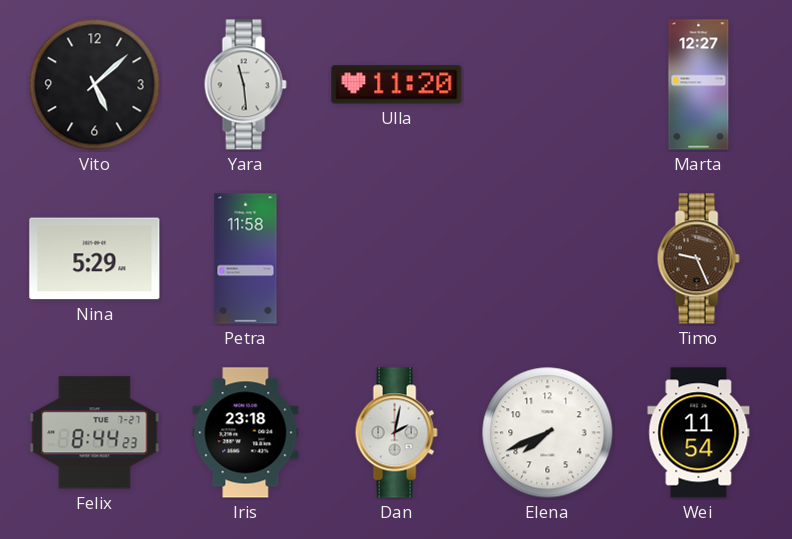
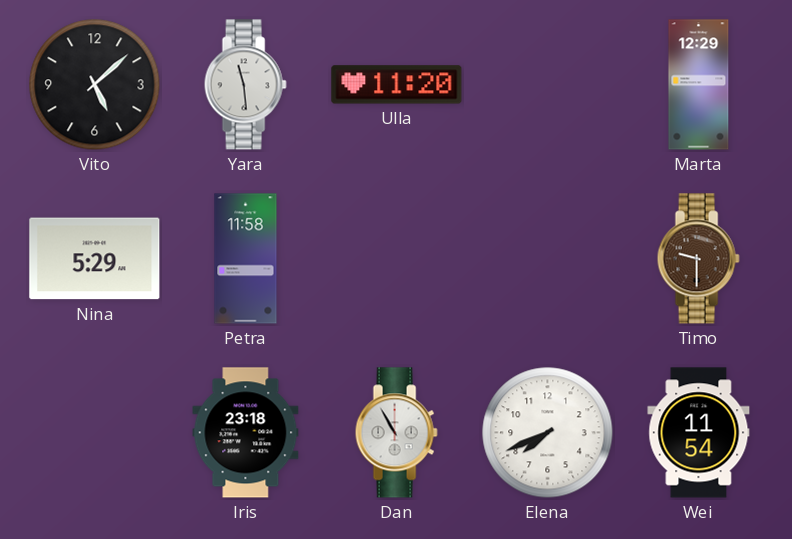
Marta: 12:27 -> 12:29
Timo: 9:26 -> 9:30
Felix: 8:44 -> none
Dan: 2:02 -> 10:55
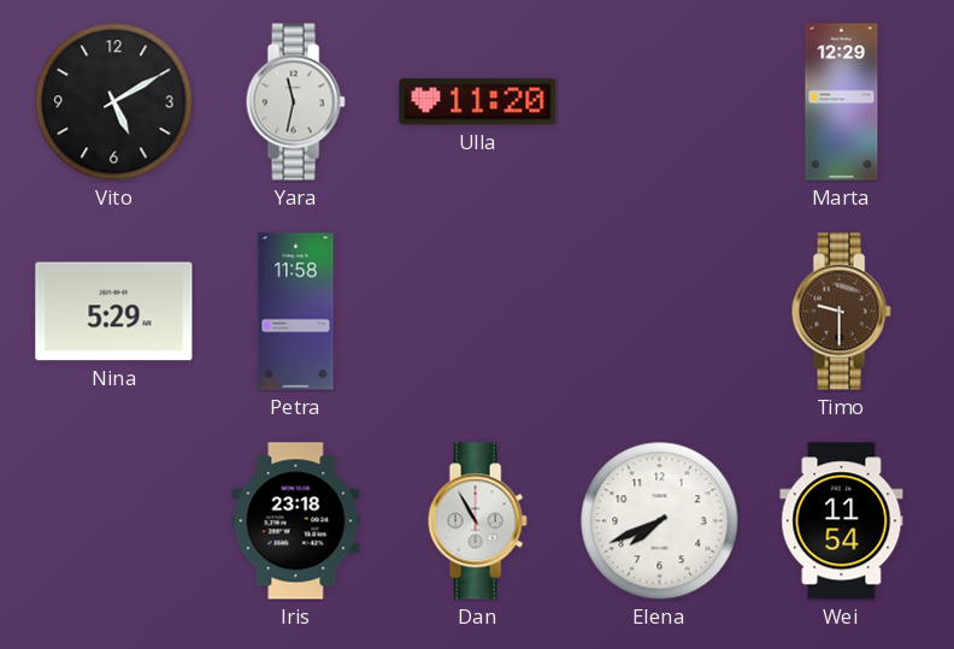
Vito: 5:08 -> 5:10
Yara: 11:29 -> 11:32
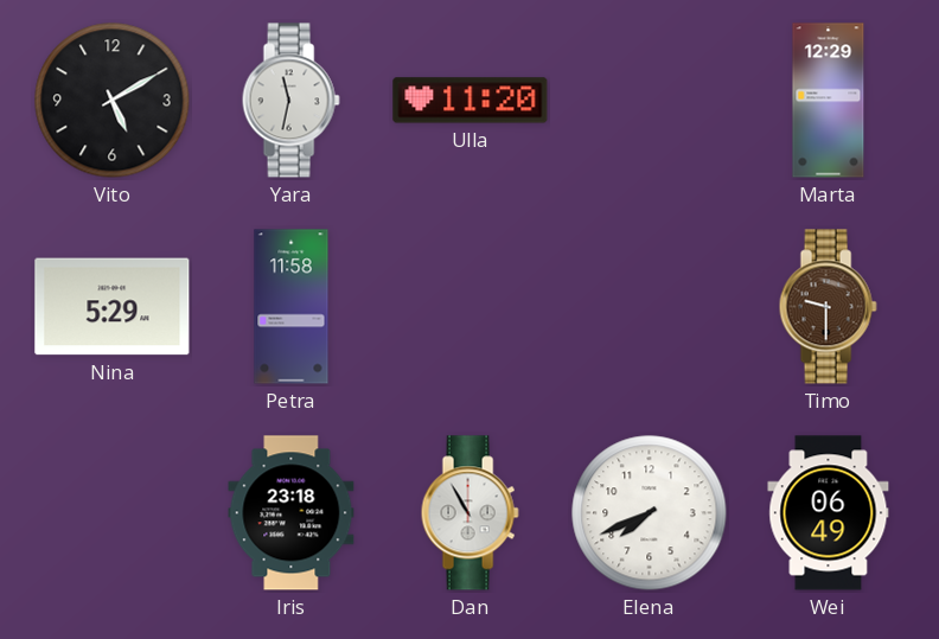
Wei: 11:54 -> 06:49
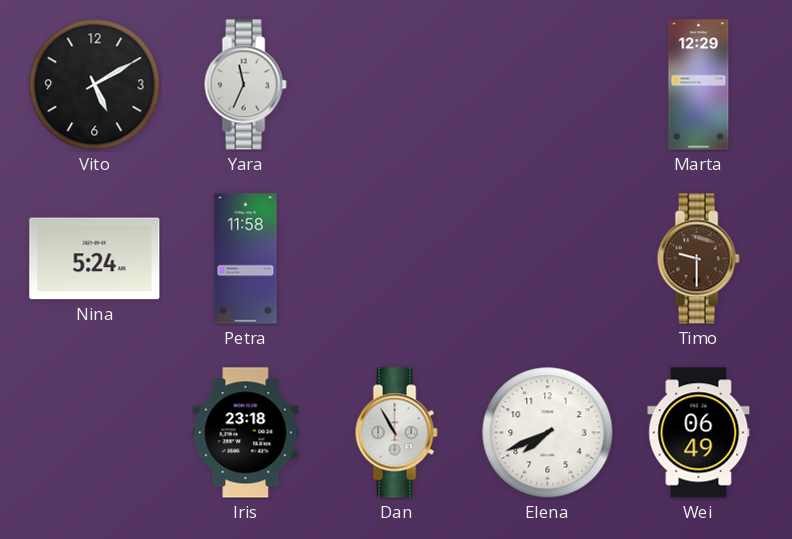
Yara: 11:32 -> 11:34
Ulla: 11:20 -> none
Nina: 5:29 -> 5:24
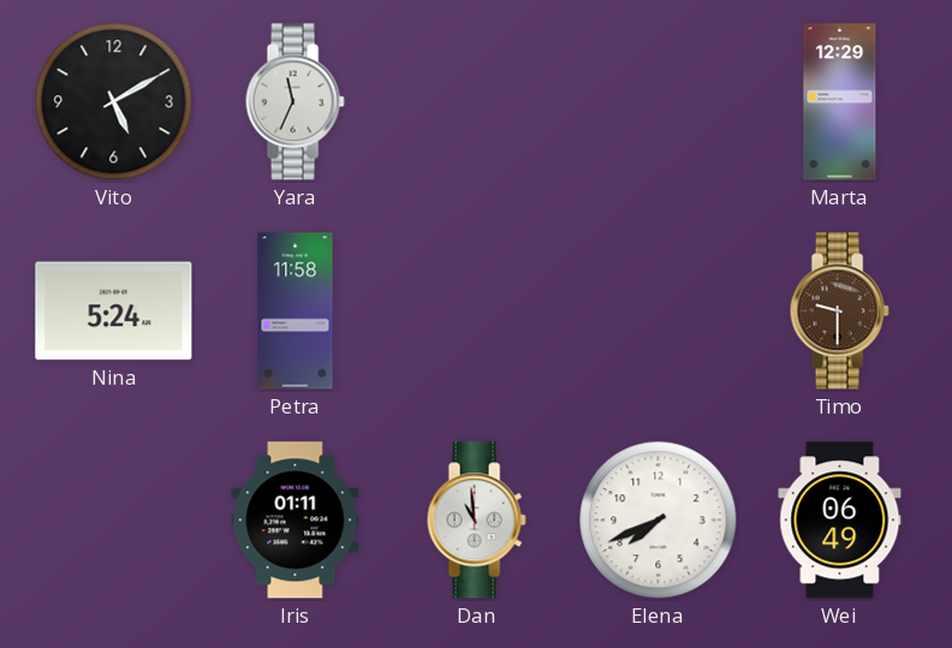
Iris: 23:18 -> 01:11
Dan: 10:55 -> 10:59
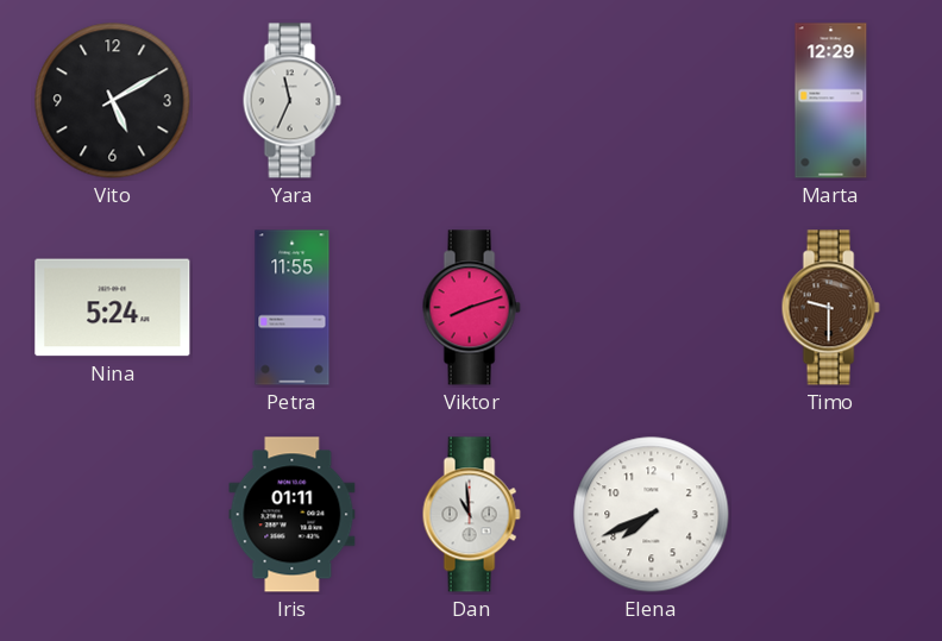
Petra: 11:58 -> 11:55
Viktor: none -> 8:12
Wei: 06:49 -> none
